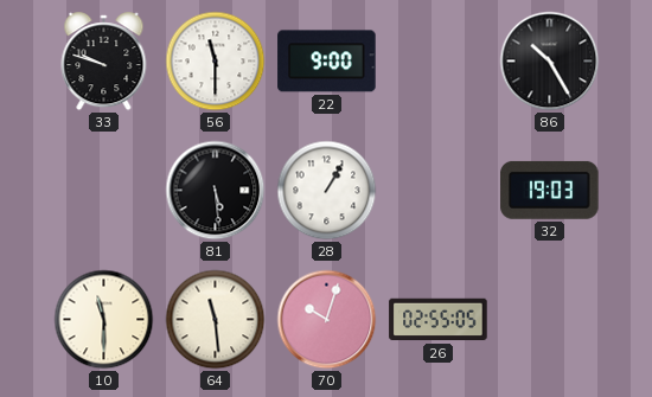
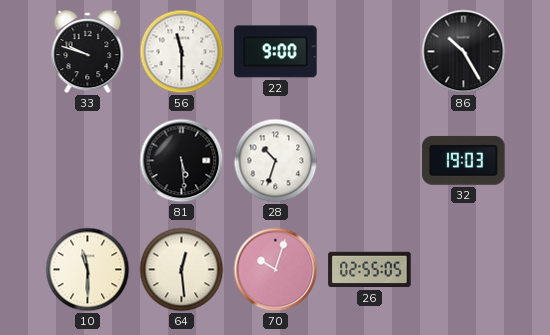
28: 1:05 -> 10:33
64: 11:29 -> 12:29
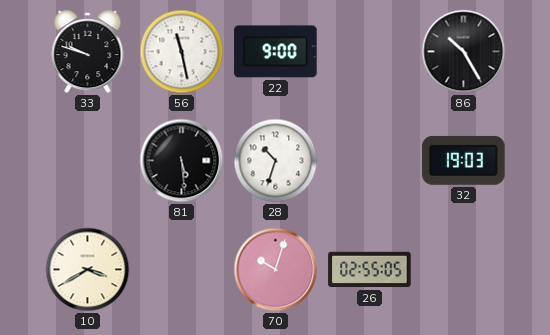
56: 11:30 -> 11:28
10: 11:30 -> 3:40
64: 12:29 -> none
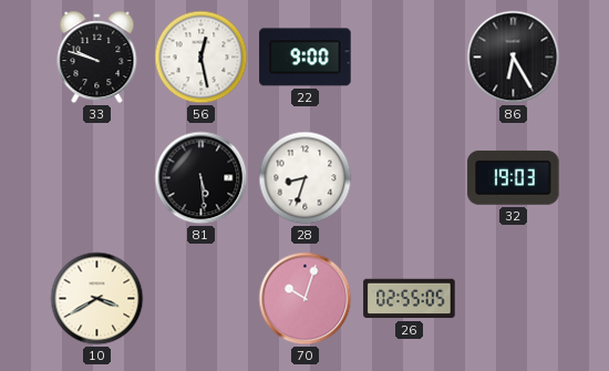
56: 11:28 -> 12:28
86: 10:25 -> 6:25
28: 10:33 -> 8:33
